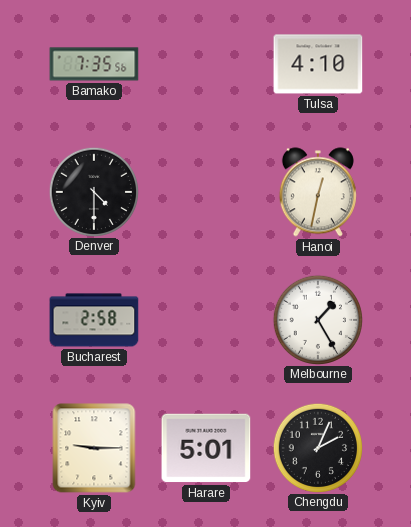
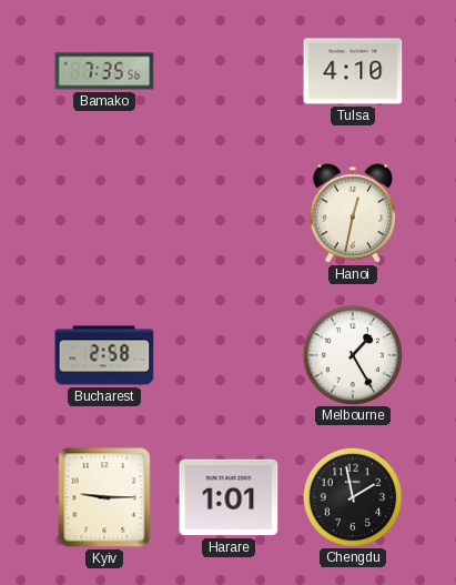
Denver: 4:30 -> none
Harare: 5:01 -> 1:01
Chengdu: 2:04 -> 1:58
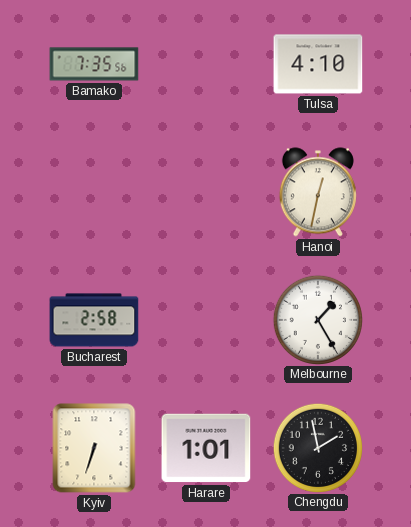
Kyiv: 9:15 -> 6:33
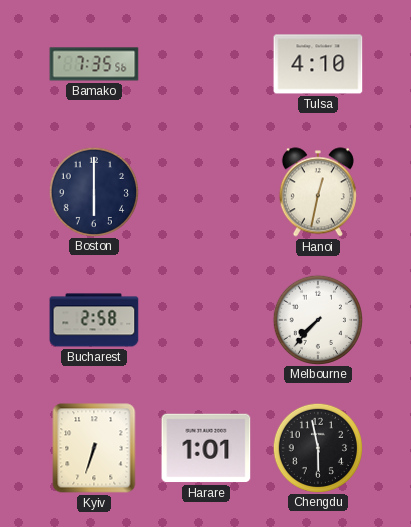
Boston: none -> 6:00
Melbourne: 1:25 -> 7:37
Chengdu: 1:58 -> 5:58
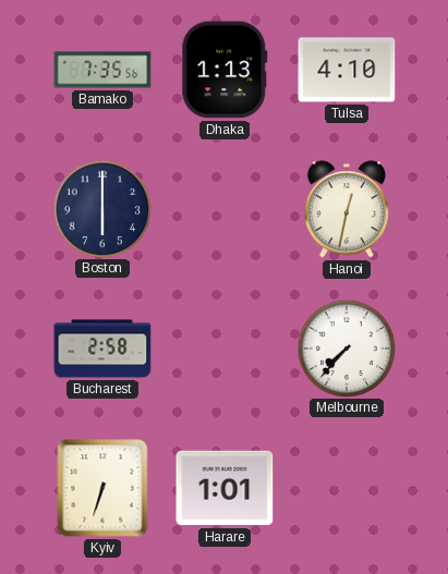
Dhaka: none -> 1:13
Chengdu: 5:58 -> none
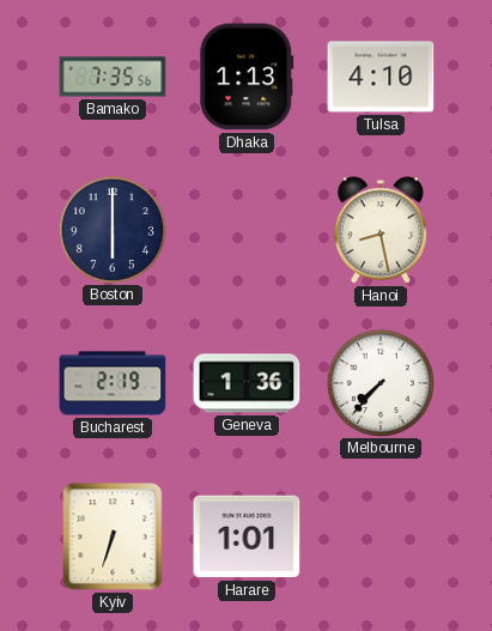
Hanoi: 12:32 -> 8:28
Bucharest: 2:58 -> 2:19
Geneva: none -> 1:36
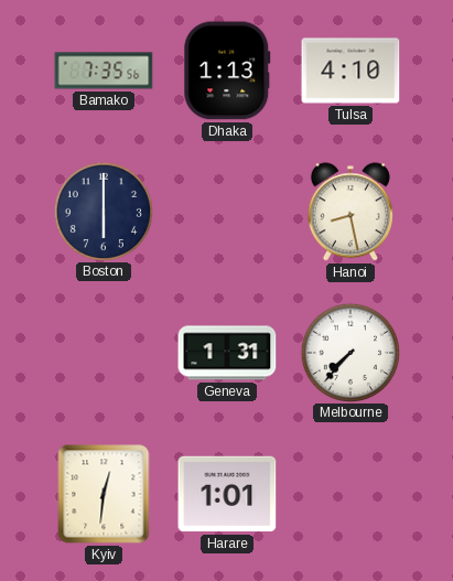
Bucharest: 2:19 -> none
Geneva: 1:36 -> 1:31
Kyiv: 6:33 -> 12:31
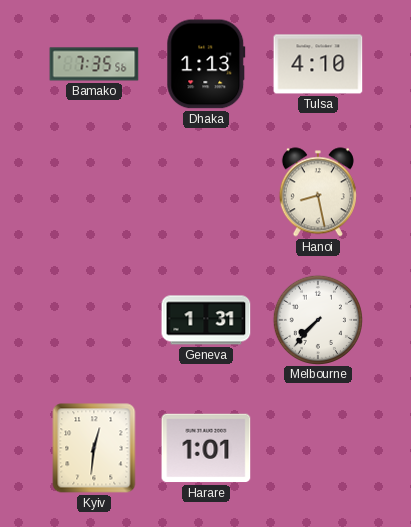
Boston: 6:00 -> none
